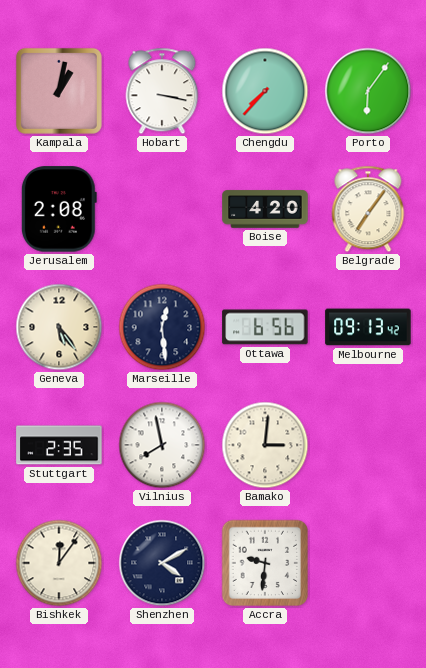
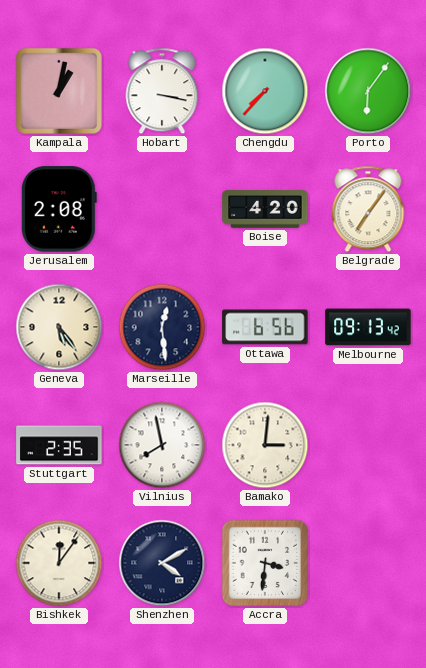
Accra: 9:31 -> 3:31
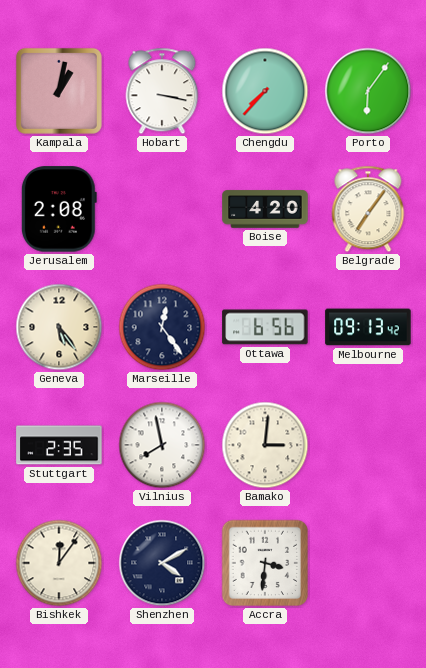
Marseille: 12:29 -> 12:24
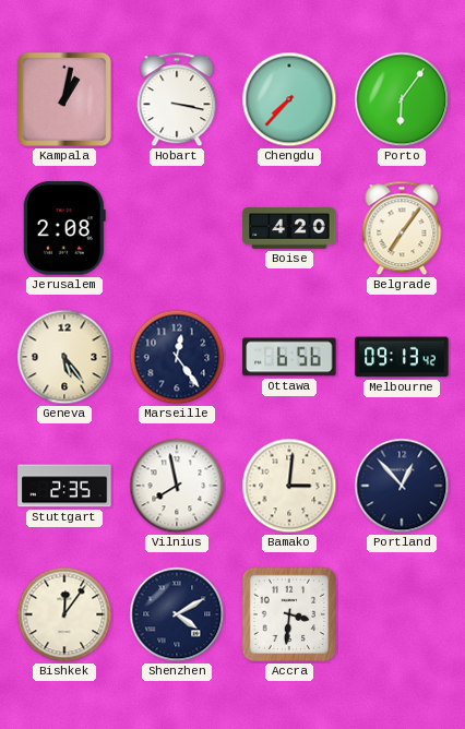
Portland: none -> 12:53
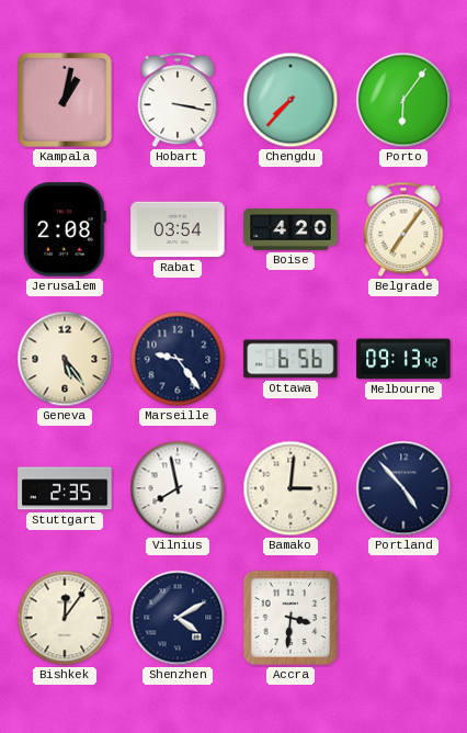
Rabat: none -> 03:54
Marseille: 12:24 -> 9:24
Portland: 12:53 -> 4:53
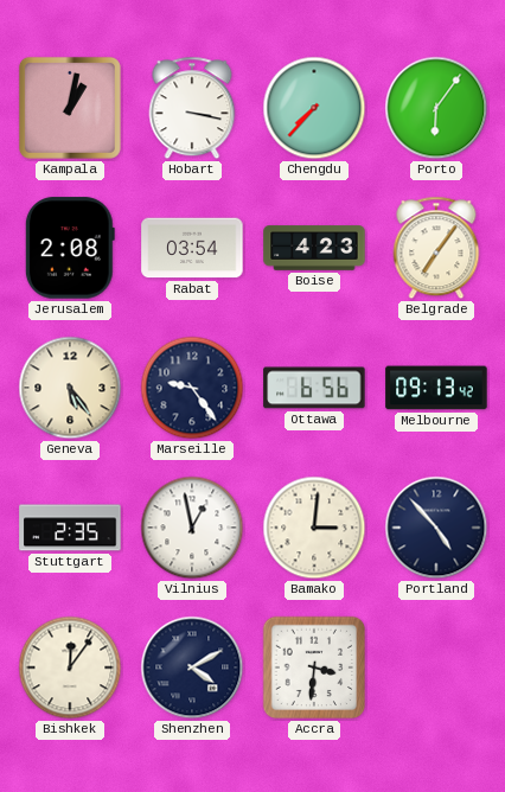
Boise: 4:20 -> 4:23
Vilnius: 7:58 -> 12:58
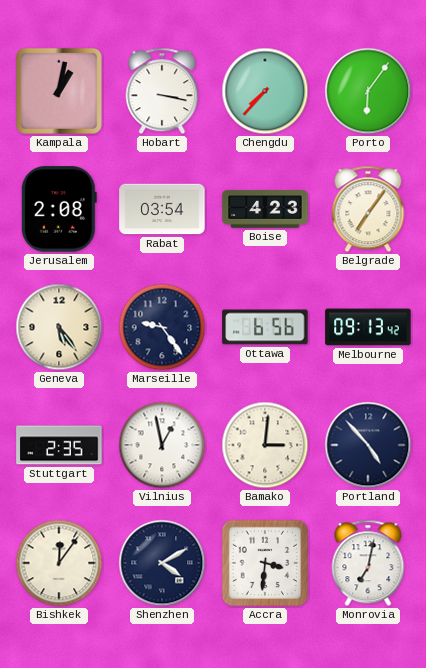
Monrovia: none -> 7:02
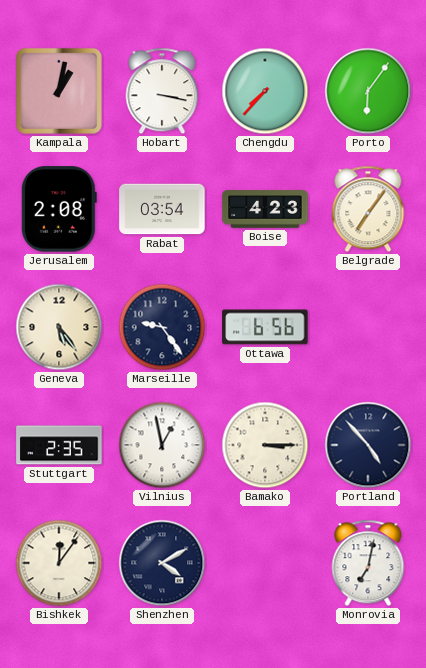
Melbourne: 09:13 -> none
Bamako: 3:01 -> 3:15
Accra: 3:31 -> none
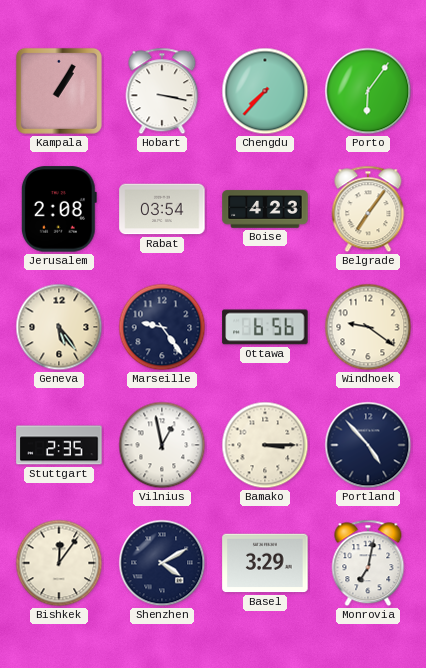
Kampala: 1:02 -> 1:05
Windhoek: none -> 9:21
Basel: none -> 3:29
